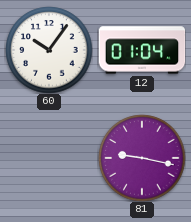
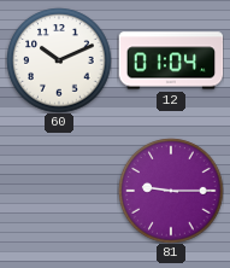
60: 10:06 -> 10:11
81: 9:17 -> 9:15
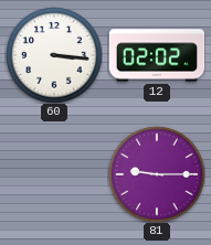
60: 10:11 -> 3:16
12: 01:04 -> 02:02
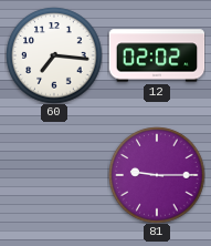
60: 3:16 -> 7:16
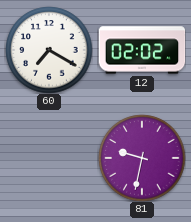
60: 7:16 -> 7:20
81: 9:15 -> 9:32
